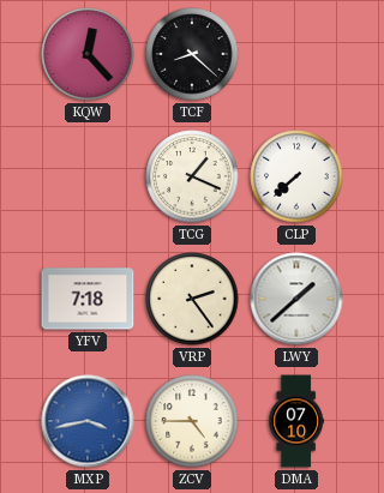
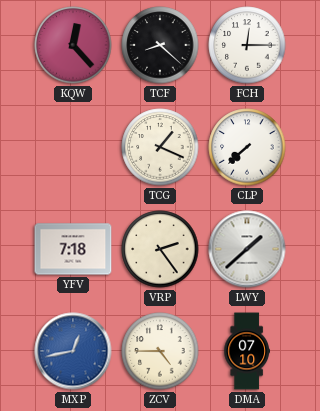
FCH: none -> 12:15
MXP: 3:43 -> 12:43
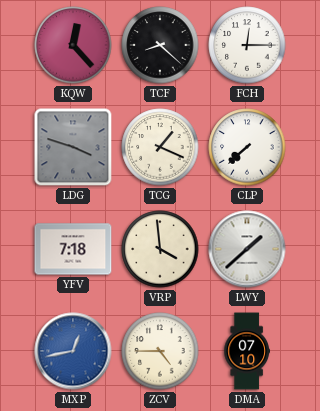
LDG: none -> 3:48
VRP: 2:24 -> 3:59
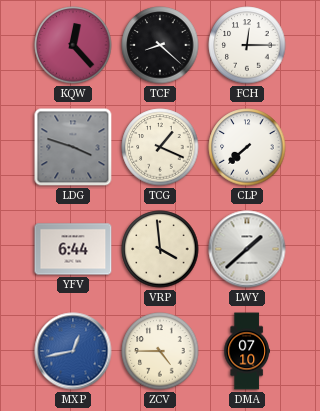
YFV: 7:18 -> 6:44
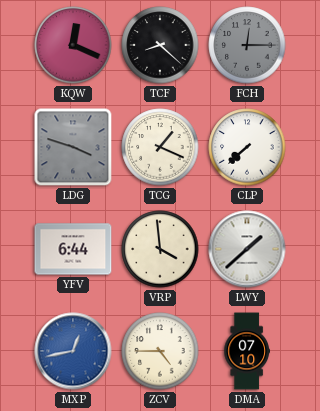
KQW: 12:23 -> 12:19
FCH dial: white -> grey
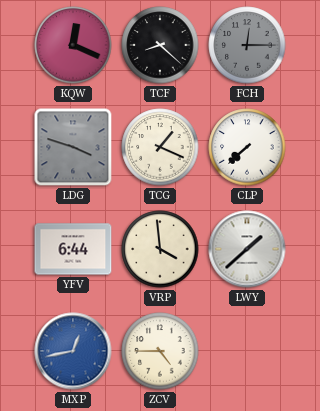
DMA: 07:10 -> none
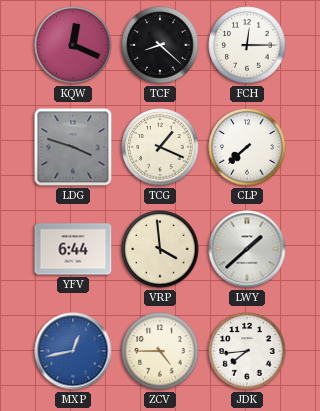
FCH dial: grey -> white
JDK: none -> 7:44
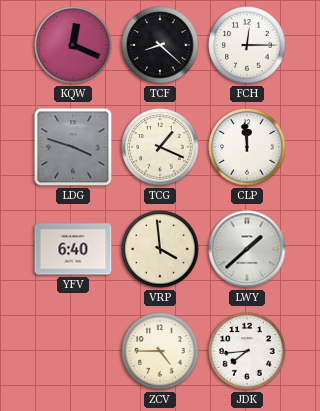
CLP: 7:38 -> 11:59
YFV: 6:44 -> 6:40
MXP: 12:43 -> none
